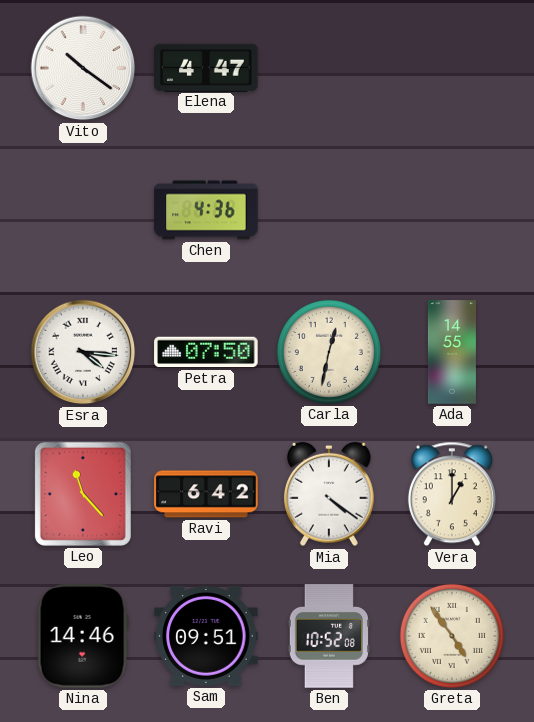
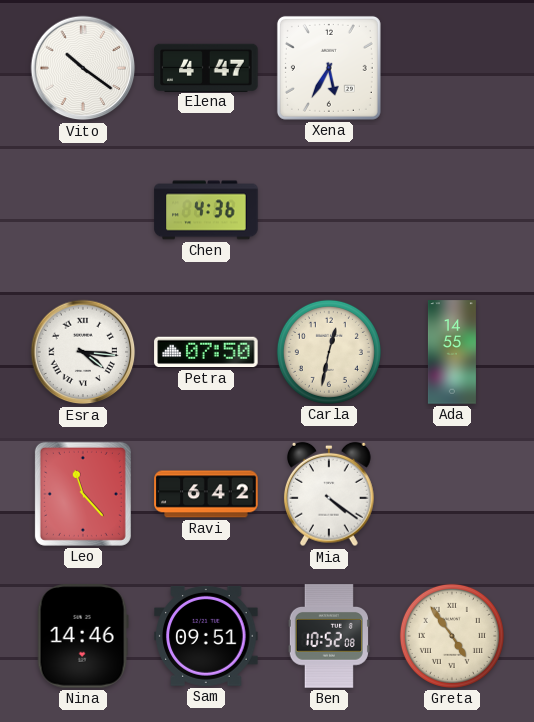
Xena: none -> 5:35
Vera: 1:00 -> none
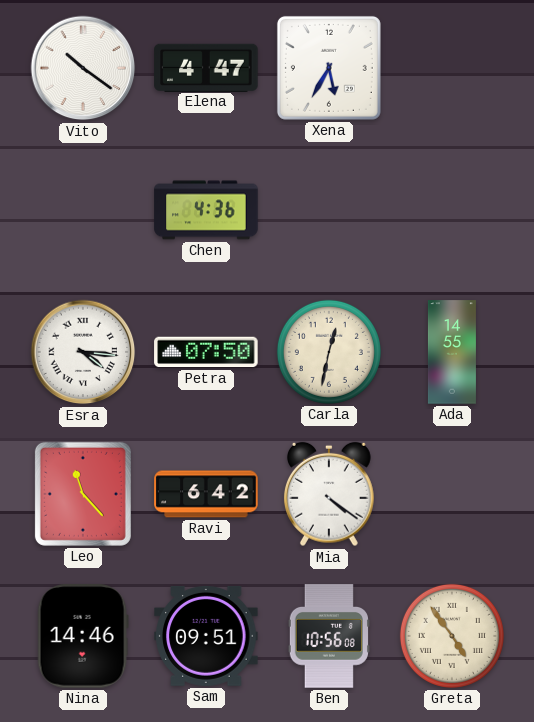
Ben: 10:52 -> 10:56
